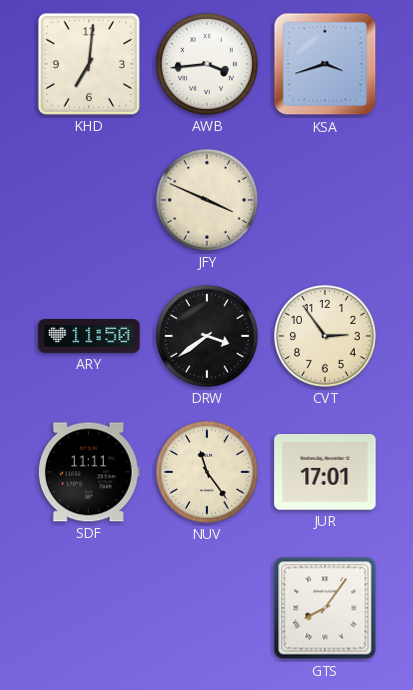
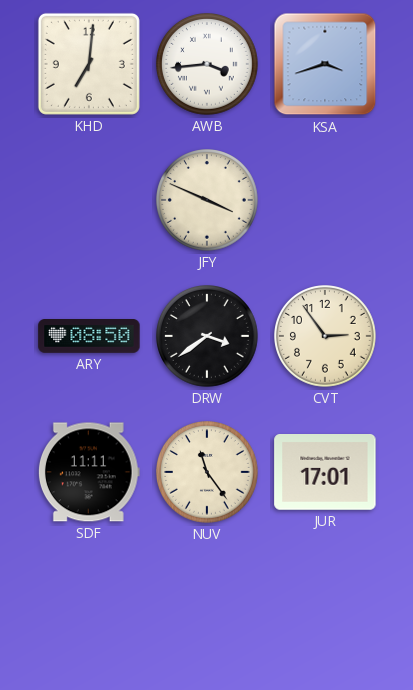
ARY: 11:50 -> 08:50
GTS: 8:06 -> none
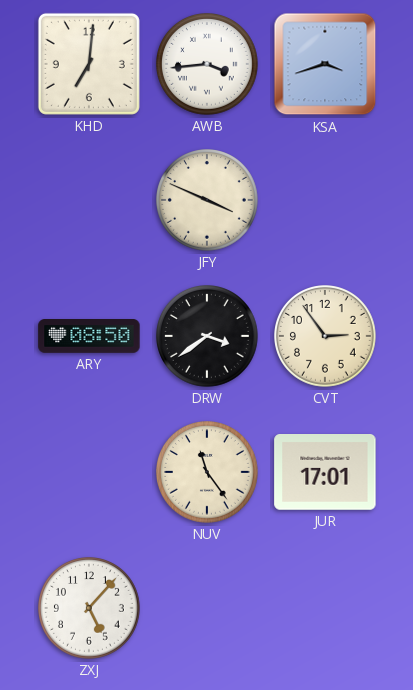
SDF: 11:11 -> none
ZXJ: none -> 5:07
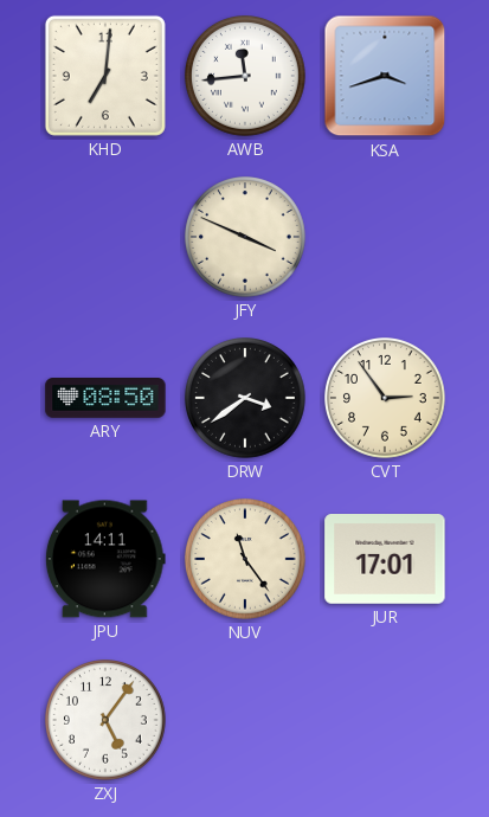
AWB: 3:44 -> 11:44
JPU: none -> 14:11
ZXJ: 5:07 -> 5:06
